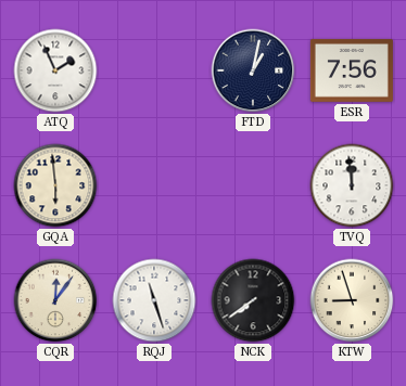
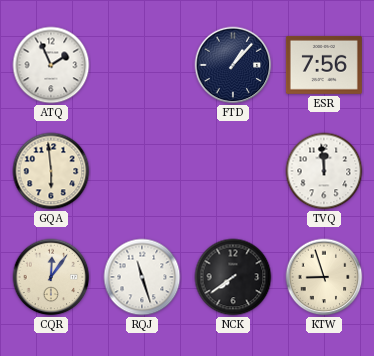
FTD: 1:02 -> 1:07
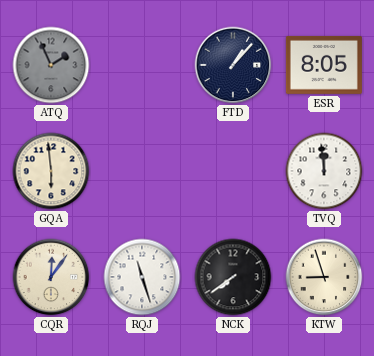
ATQ dial: white -> grey
ESR: 7:56 -> 8:05
